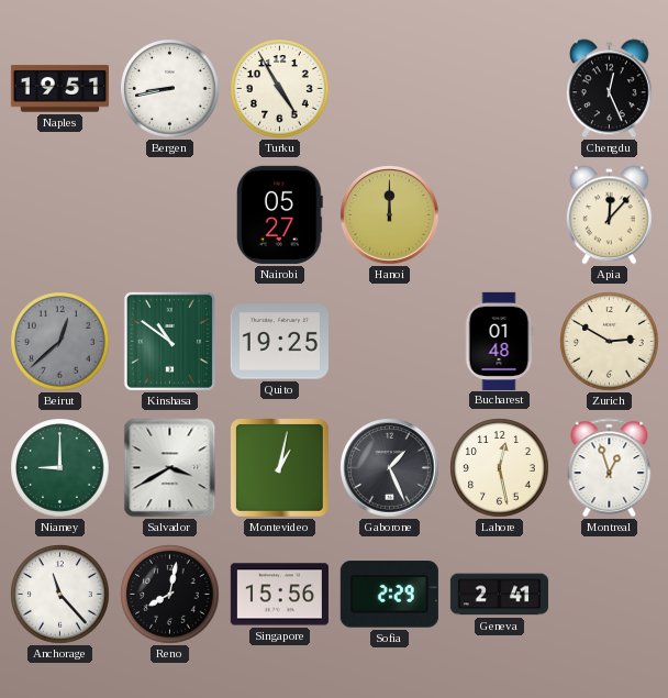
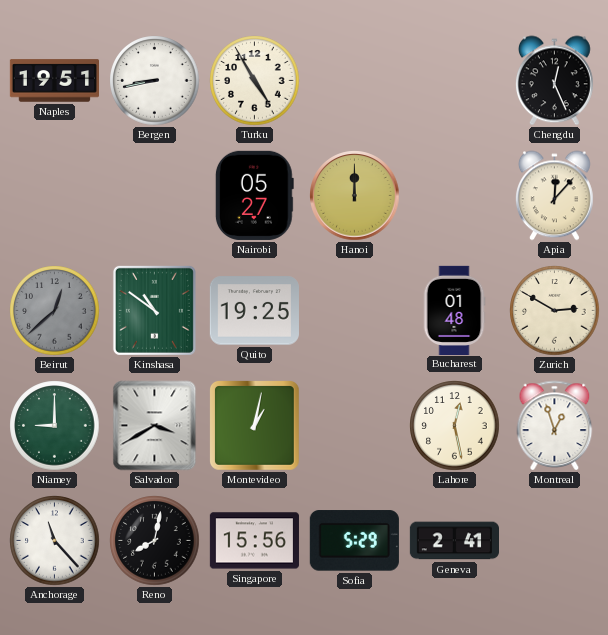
Gaborone: 1:26 -> none
Sofia: 2:29 -> 5:29
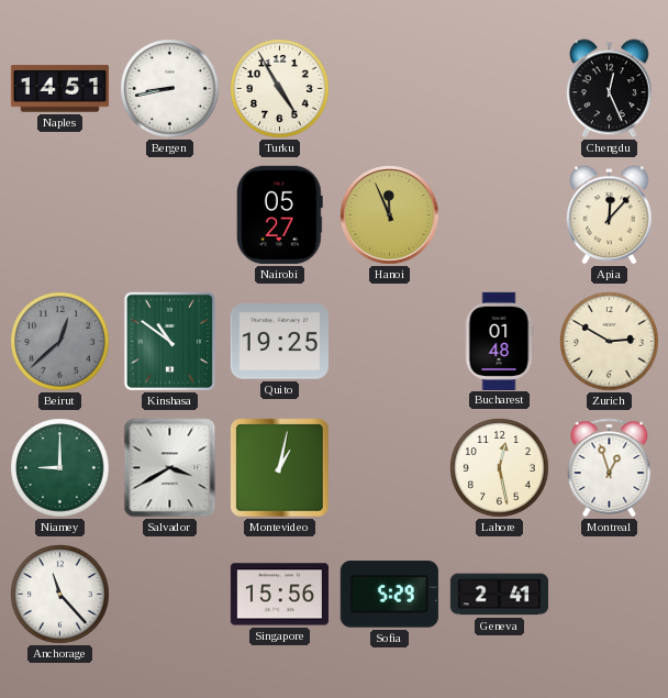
Naples: 19:51 -> 14:51
Hanoi: 12:00 -> 11:56
Reno: 8:02 -> none
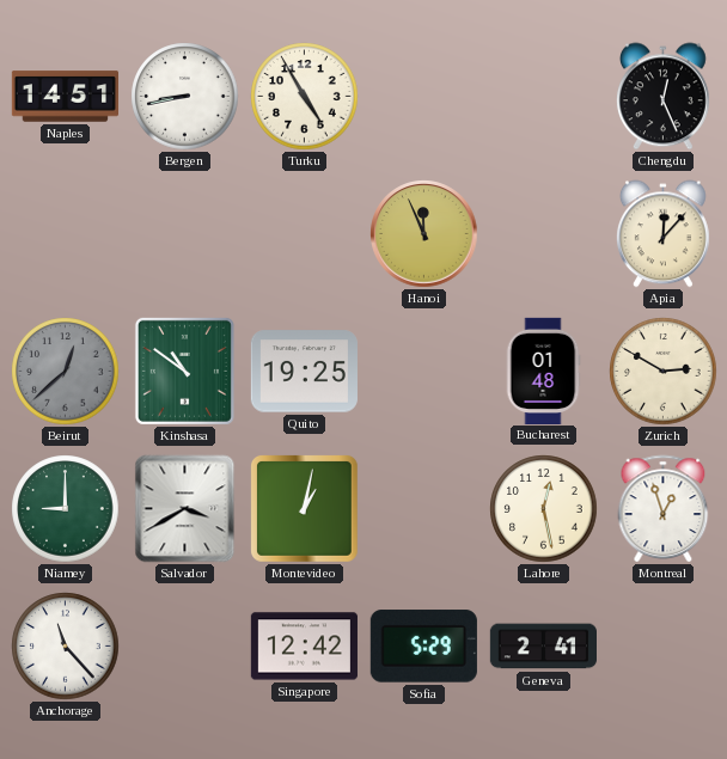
Nairobi: 05:27 -> none
Singapore: 15:56 -> 12:42
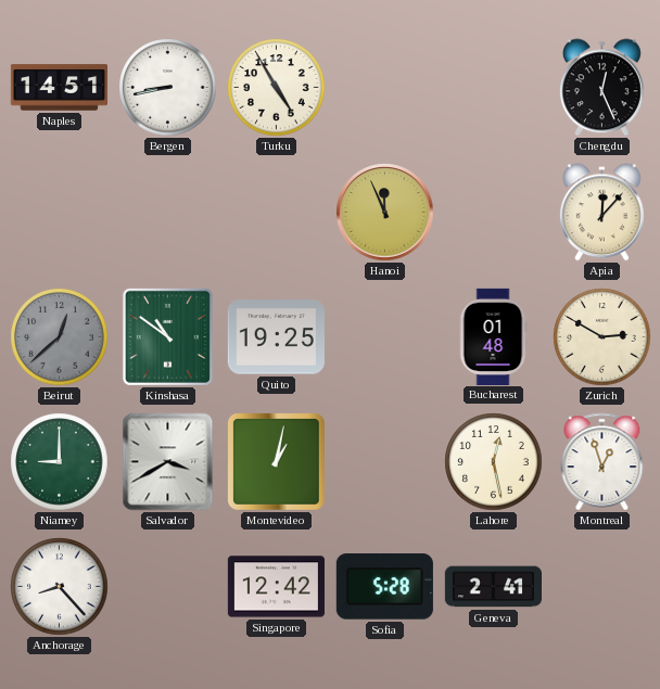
Anchorage: 11:23 -> 8:23
Sofia: 5:29 -> 5:28
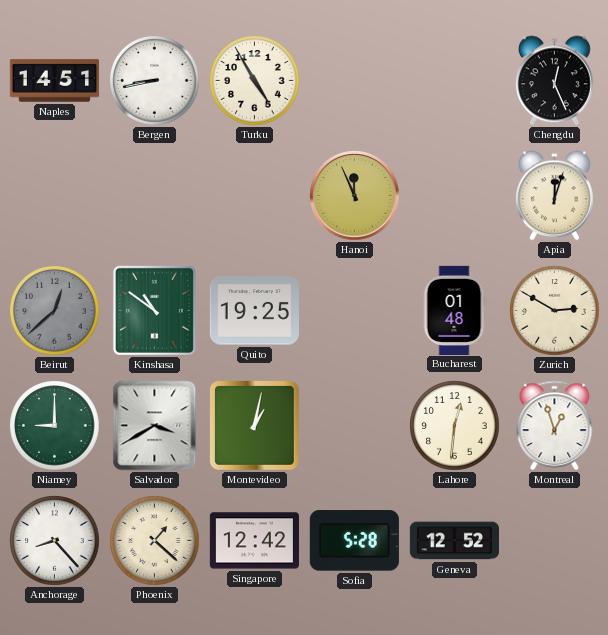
Apia: 12:07 -> 12:03
Lahore: 12:28 -> 12:31
Phoenix: none -> 1:22
Geneva: 2:41 -> 12:52
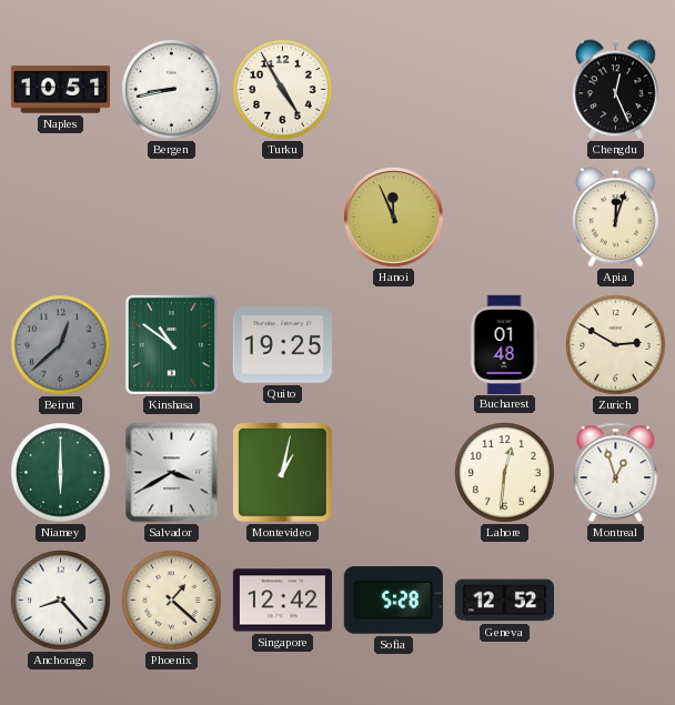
Naples: 14:51 -> 10:51
Niamey: 9:00 -> 6:00
